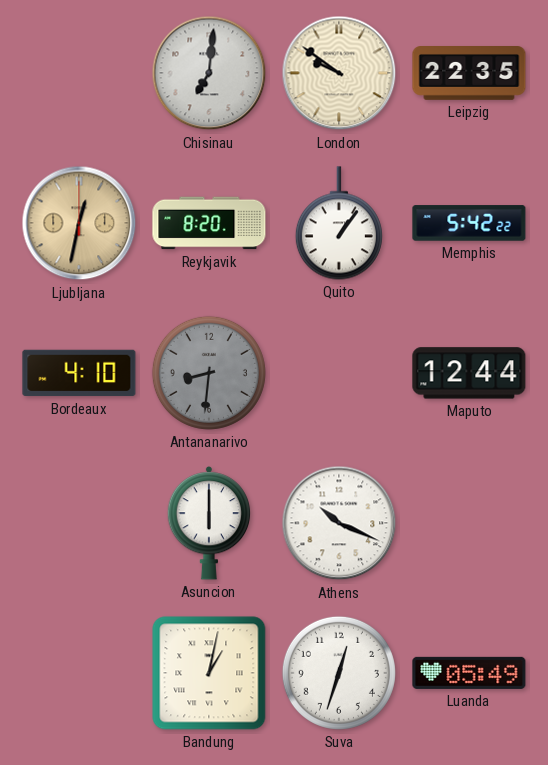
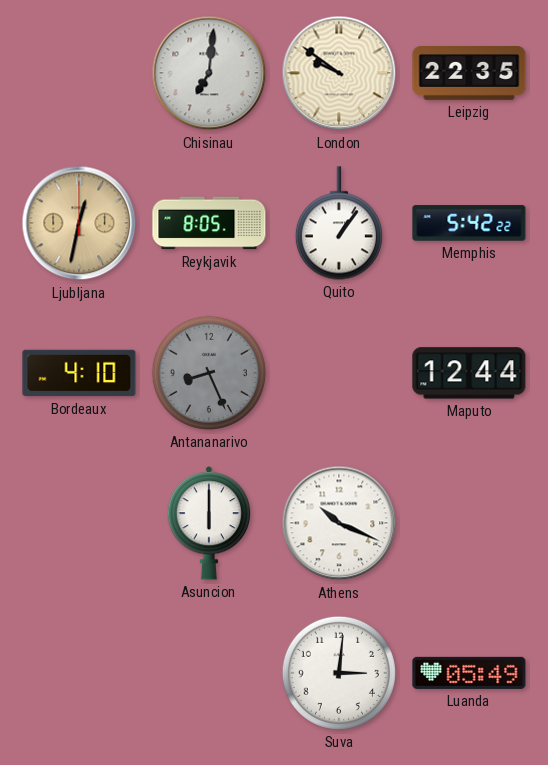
Reykjavik: 8:20 -> 8:05
Antananarivo: 8:31 -> 8:26
Bandung: 1:02 -> none
Suva: 12:33 -> 3:01
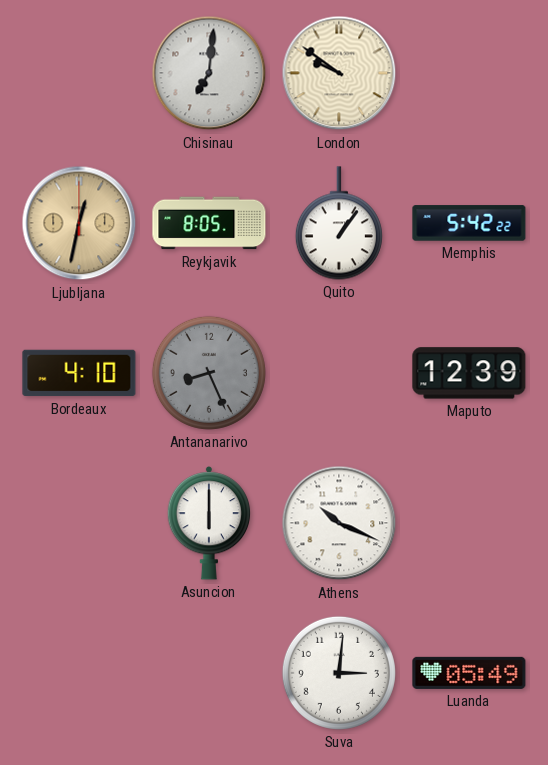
Leipzig: 22:35 -> none
Maputo: 12:44 -> 12:39
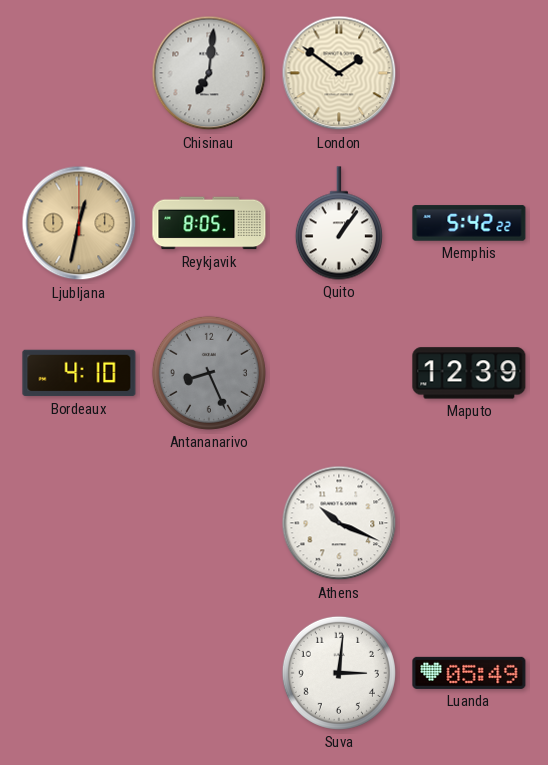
London: 9:51 -> 1:51
Asuncion: 6:00 -> none
